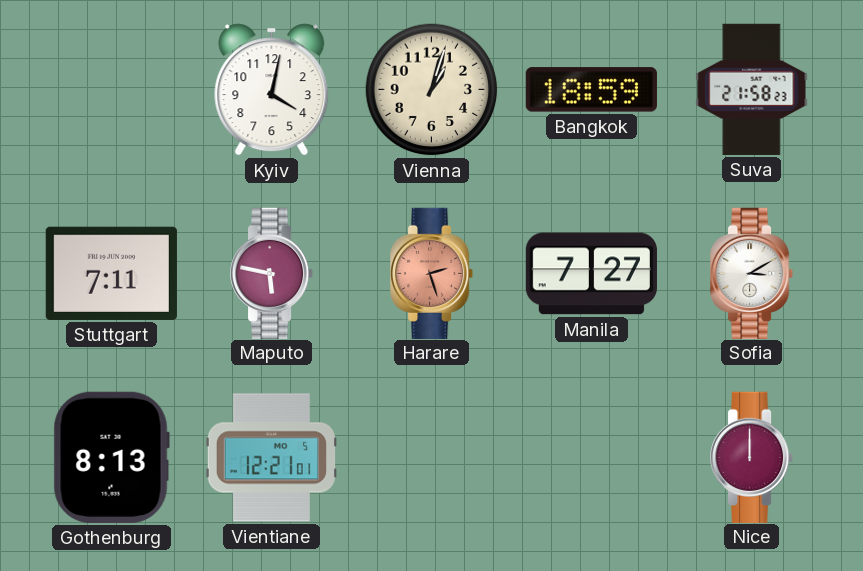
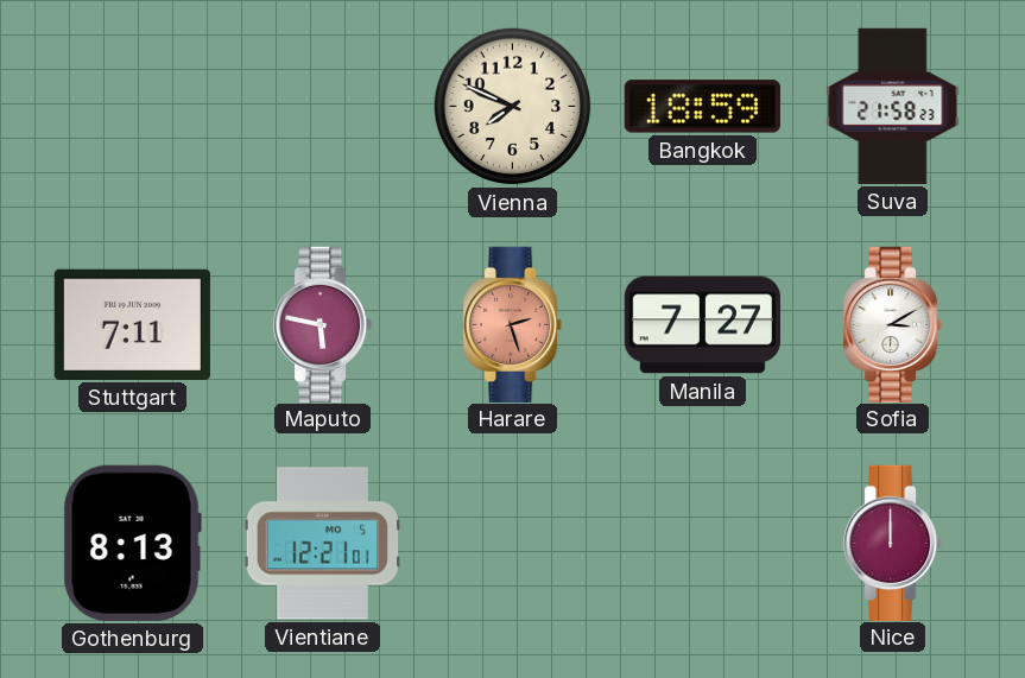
Kyiv: 4:02 -> none
Vienna: 1:03 -> 7:49
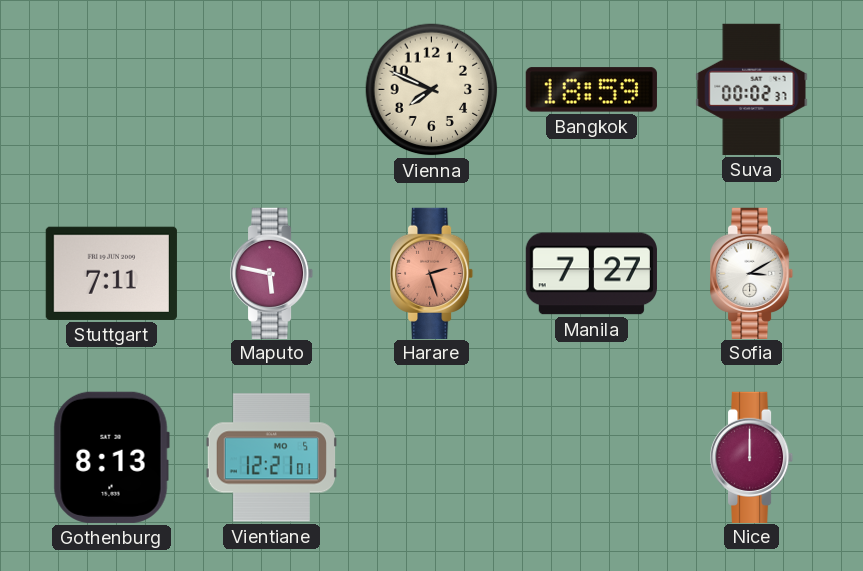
Suva: 21:58 -> 00:02
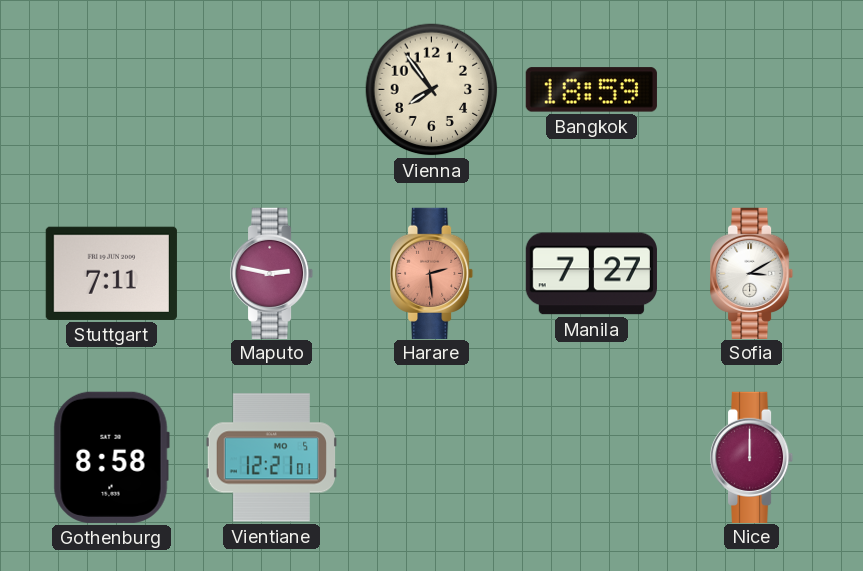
Vienna: 7:49 -> 7:54
Suva: 00:02 -> none
Maputo: 5:47 -> 2:47
Harare: 2:27 -> 2:29
Gothenburg: 8:13 -> 8:58
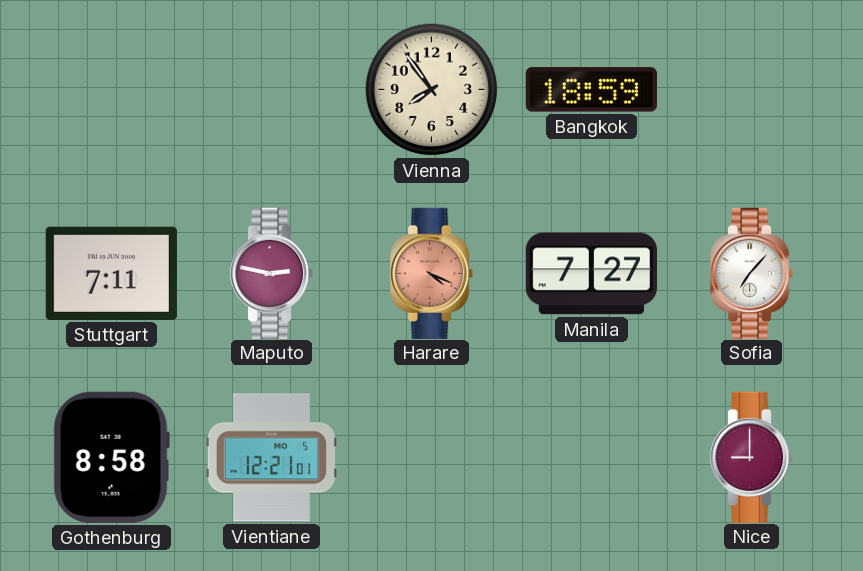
Harare: 2:29 -> 4:19
Sofia: 3:10 -> 7:07
Nice: 12:00 -> 9:00
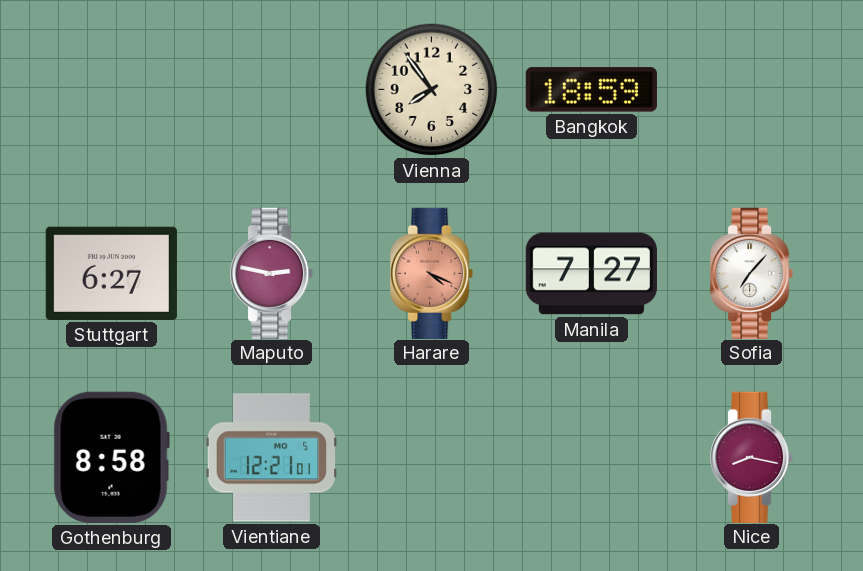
Stuttgart: 7:11 -> 6:27
Nice: 9:00 -> 8:17
